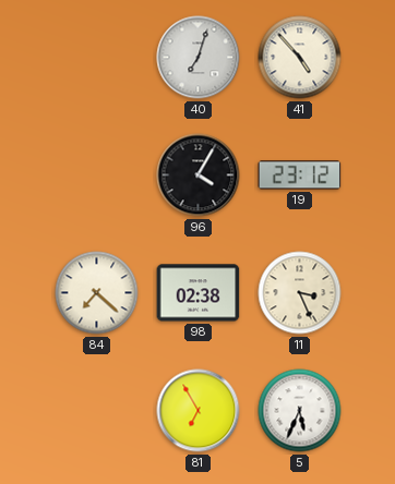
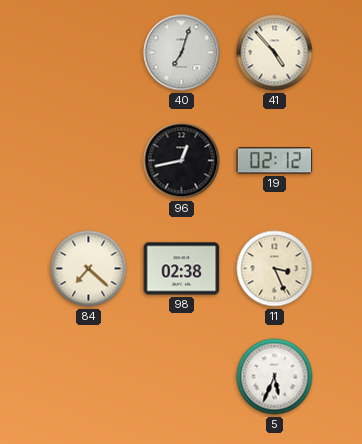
96: 4:05 -> 12:43
19: 23:12 -> 02:12
81: 6:55 -> none
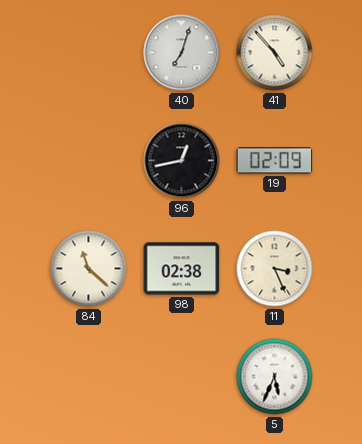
19: 02:12 -> 02:09
84: 7:22 -> 11:22
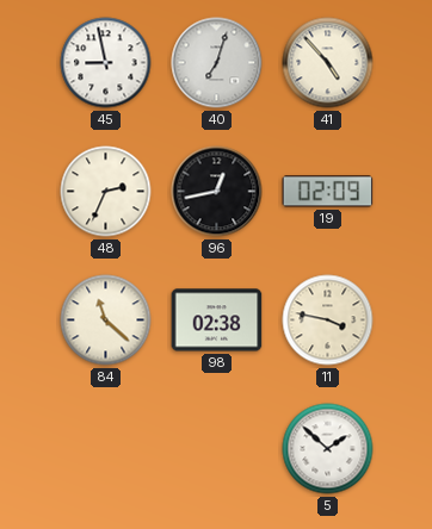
45: none -> 8:58
48: none -> 2:34
11: 3:26 -> 3:47
5: 5:34 -> 1:52
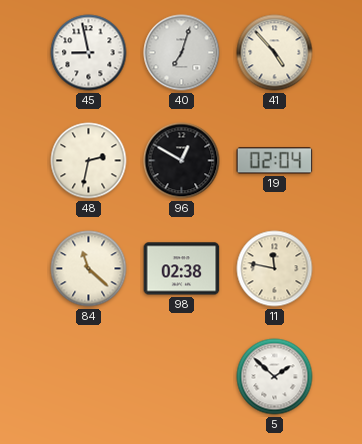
48: 2:34 -> 2:32
96: 12:43 -> 12:50
19: 02:09 -> 02:04
11: 3:47 -> 11:47
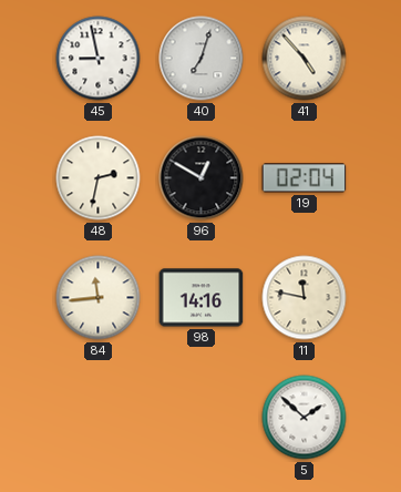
84: 11:22 -> 11:44
98: 02:38 -> 14:16
